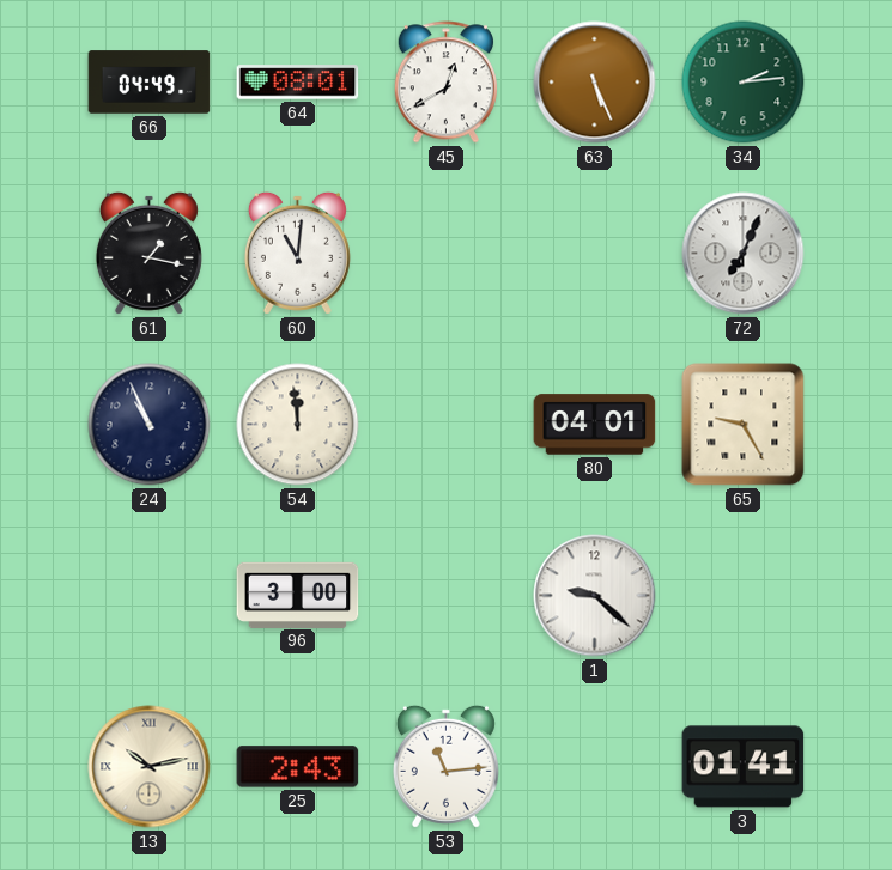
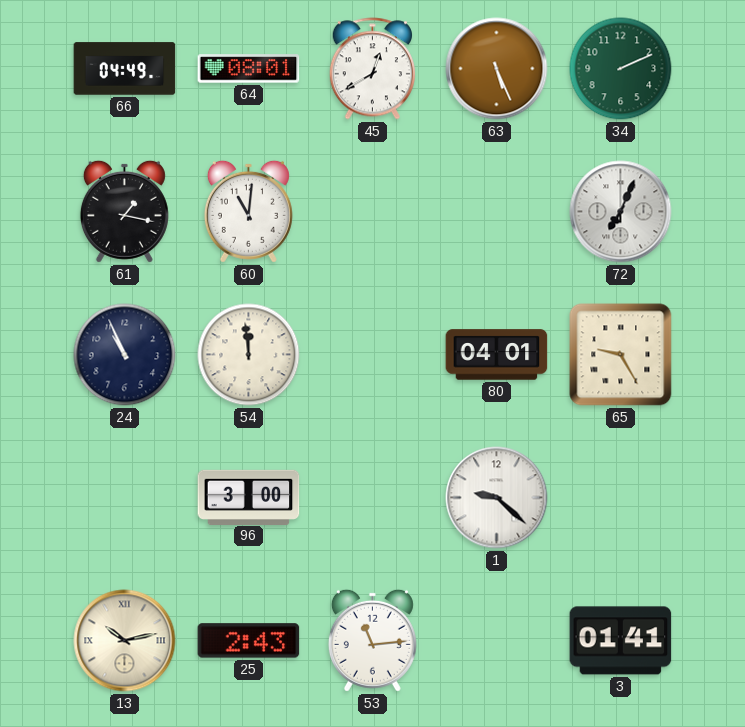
34: 2:14 -> 2:11
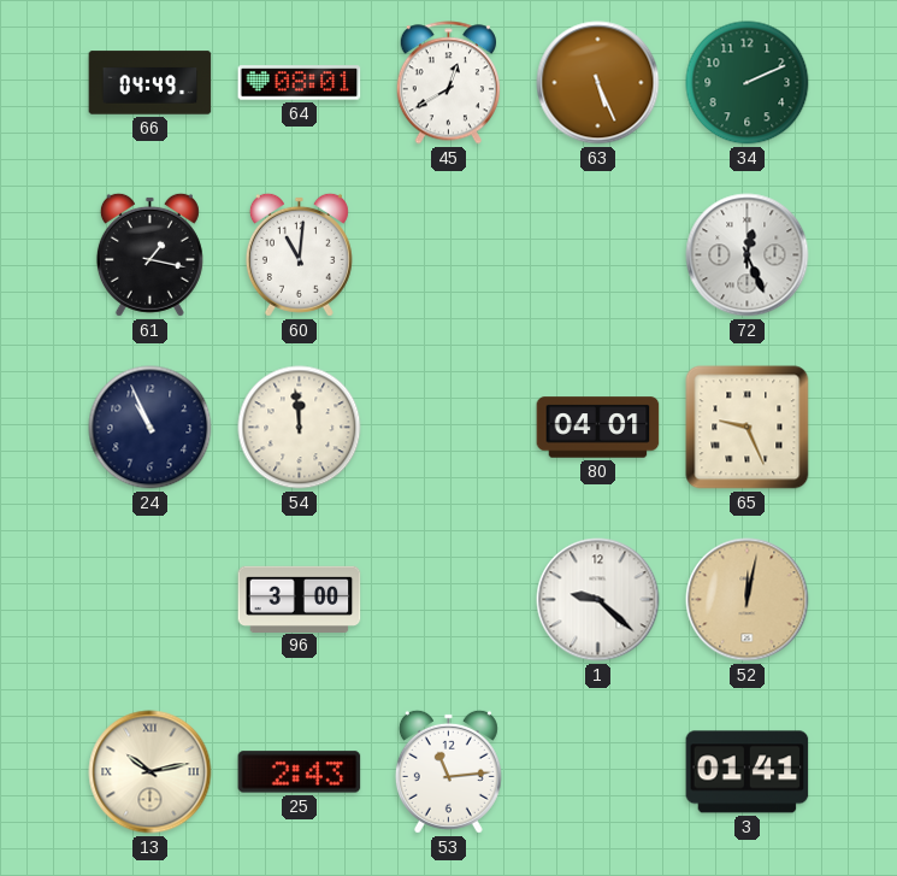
72: 7:04 -> 12:26
65: 9:25 -> 9:26
52: none -> 12:02
